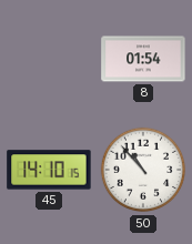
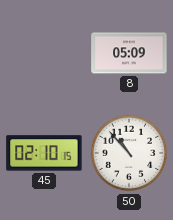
8: 01:54 -> 05:09
45: 14:10 -> 02:10
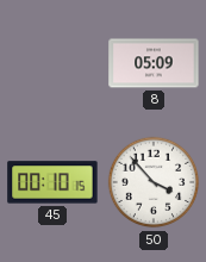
45: 02:10 -> 00:10
50: 10:53 -> 3:53
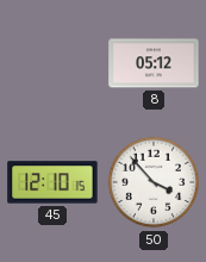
8: 05:09 -> 05:12
45: 00:10 -> 12:10
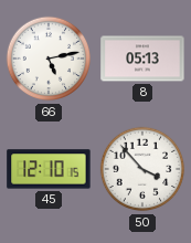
66: none -> 5:13
8: 05:12 -> 05:13
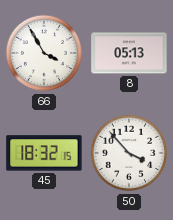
66: 5:13 -> 3:55
45: 12:10 -> 18:32
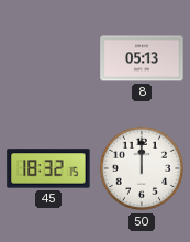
66: 3:55 -> none
50: 3:53 -> 12:00
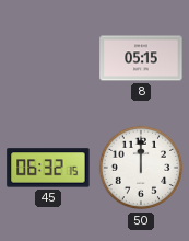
8: 05:13 -> 05:15
45: 18:32 -> 06:32
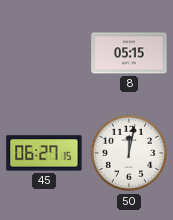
45: 06:32 -> 06:27
50: 12:00 -> 12:02
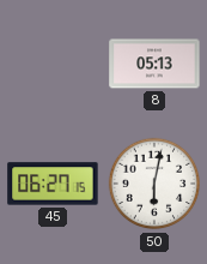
8: 05:15 -> 05:13
50: 12:02 -> 6:02
